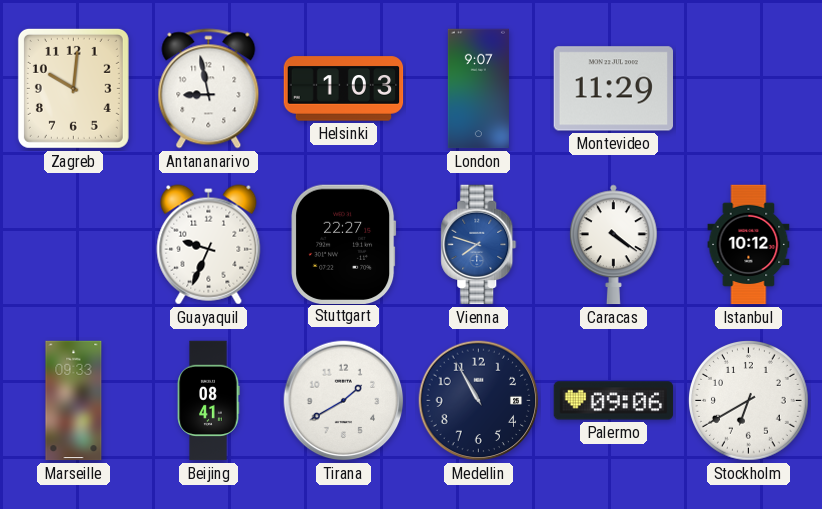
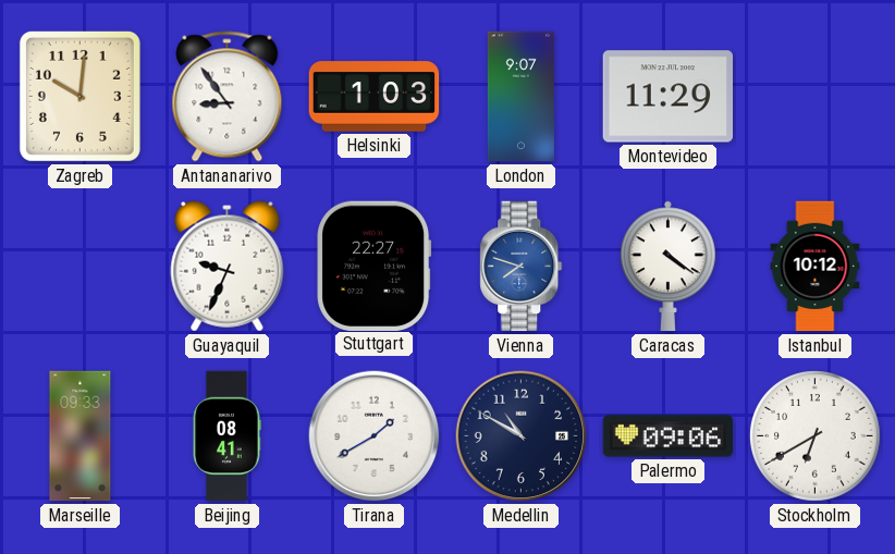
Antananarivo: 8:58 -> 8:54
Medellin: 10:55 -> 10:50
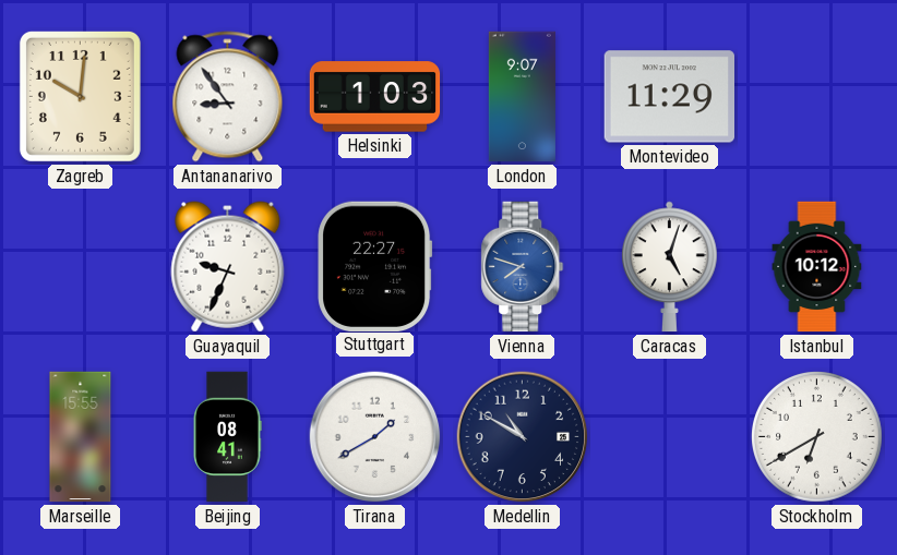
Caracas: 4:21 -> 5:03
Marseille: 09:33 -> 15:55
Palermo: 09:06 -> none
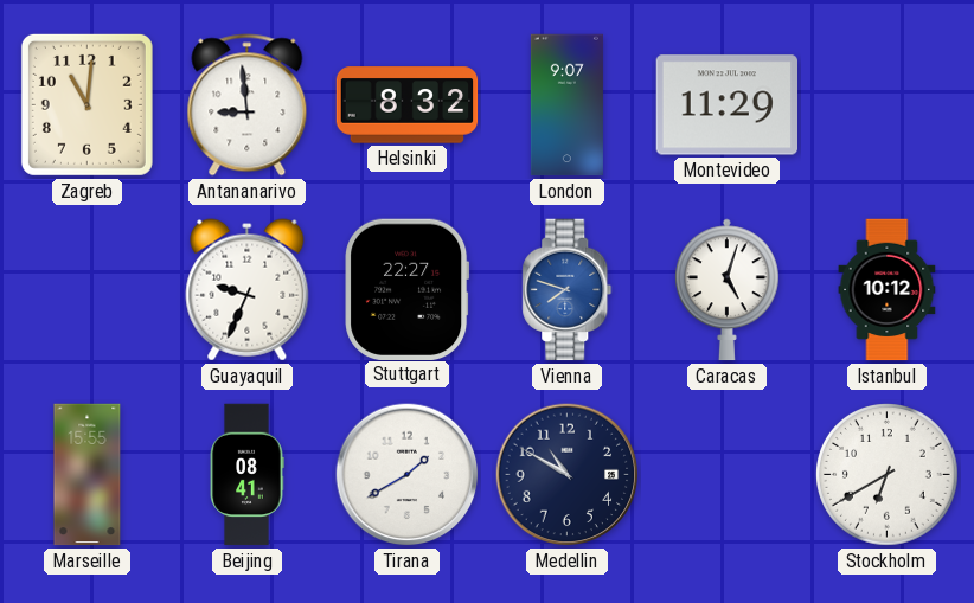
Zagreb: 10:01 -> 11:01
Antananarivo: 8:54 -> 8:59
Helsinki: 1:03 -> 8:32
